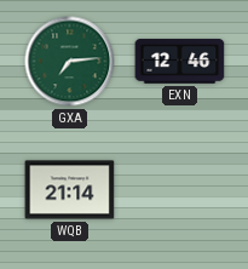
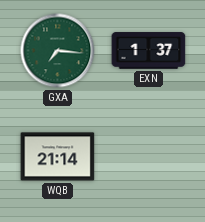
GXA: 7:14 -> 7:16
EXN: 12:46 -> 1:37
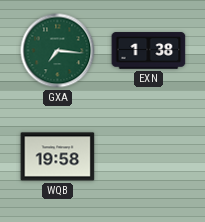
EXN: 1:37 -> 1:38
WQB: 21:14 -> 19:58
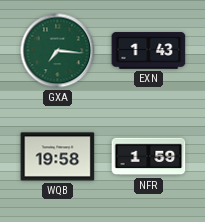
EXN: 1:38 -> 1:43
NFR: none -> 1:59
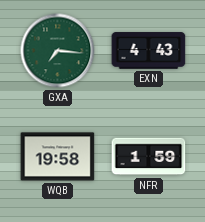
EXN: 1:43 -> 4:43
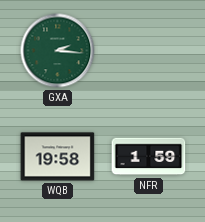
GXA: 7:16 -> 2:16
EXN: 4:43 -> none
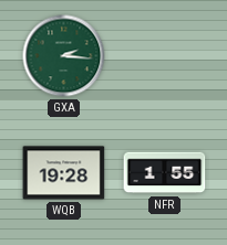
WQB: 19:58 -> 19:28
NFR: 1:59 -> 1:55
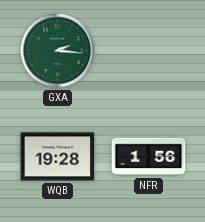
NFR: 1:55 -> 1:56
